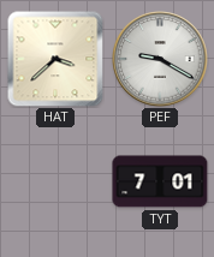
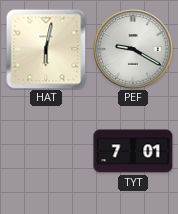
HAT: 3:38 -> 6:02
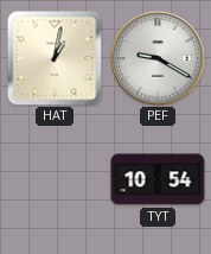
HAT: 6:02 -> 1:02
TYT: 7:01 -> 10:54
